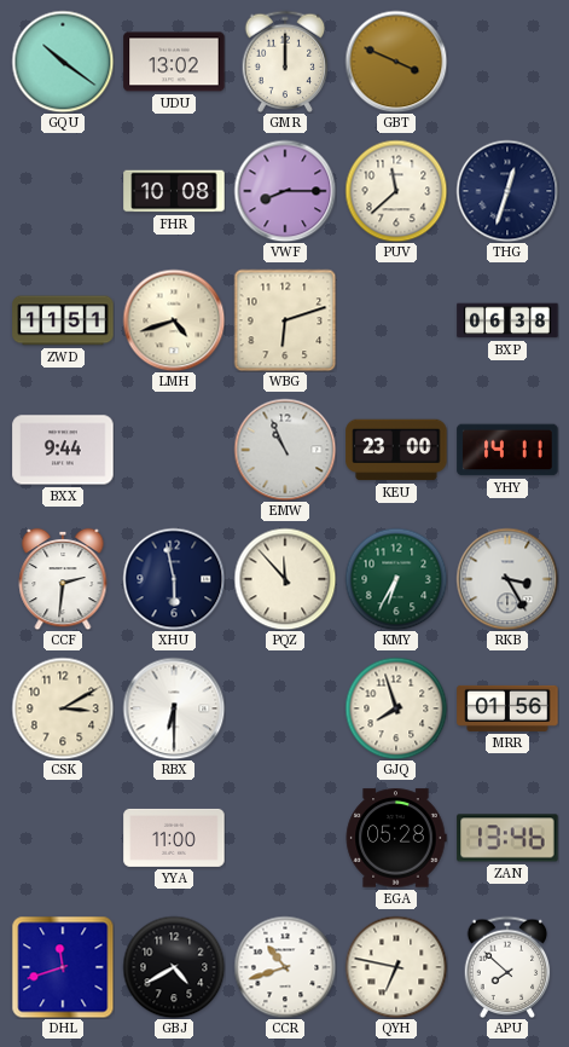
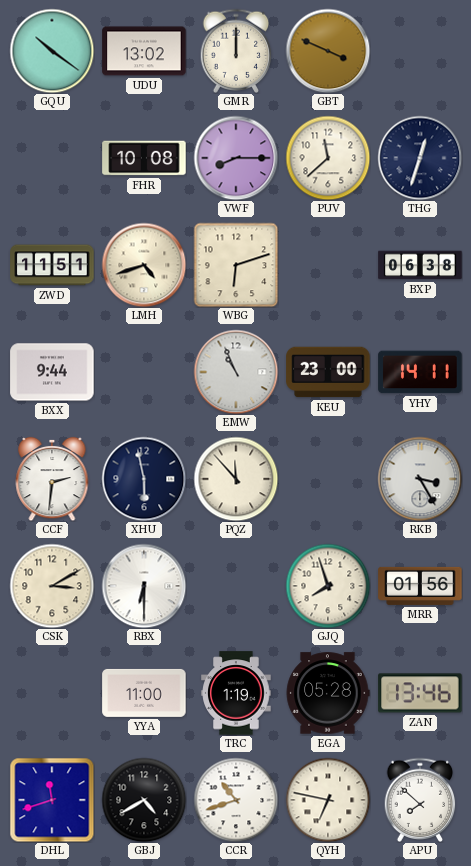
KMY: 6:35 -> none
TRC: none -> 1:19
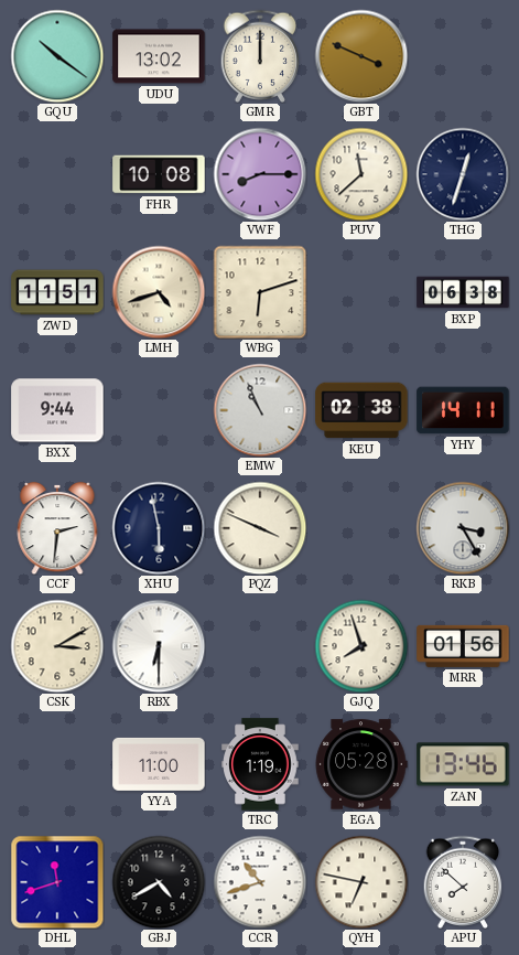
KEU: 23:00 -> 02:38
PQZ: 11:53 -> 3:49
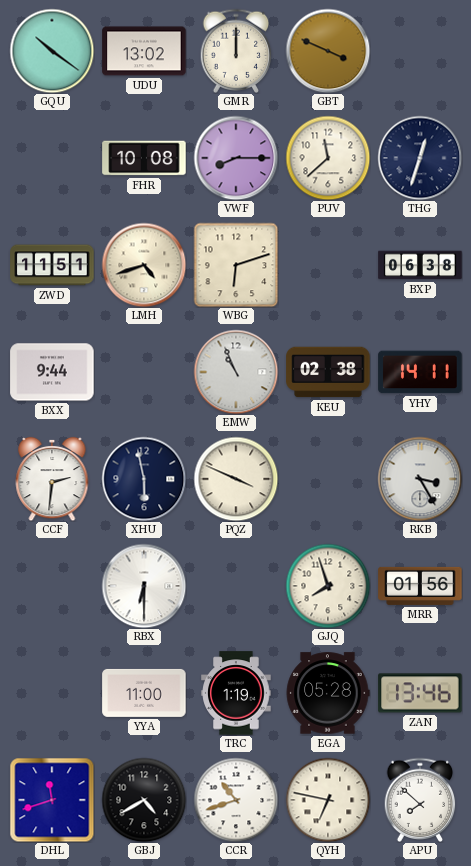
CSK: 3:10 -> none
